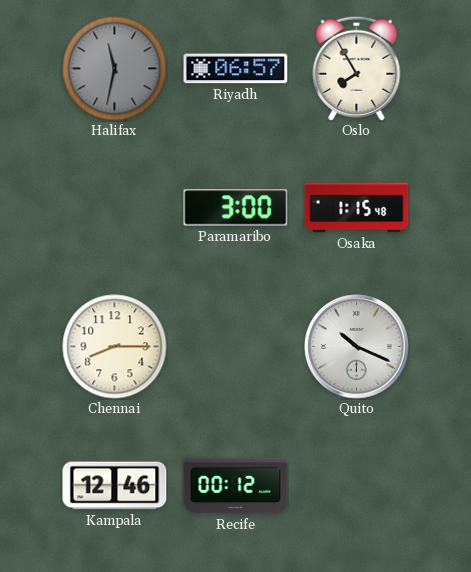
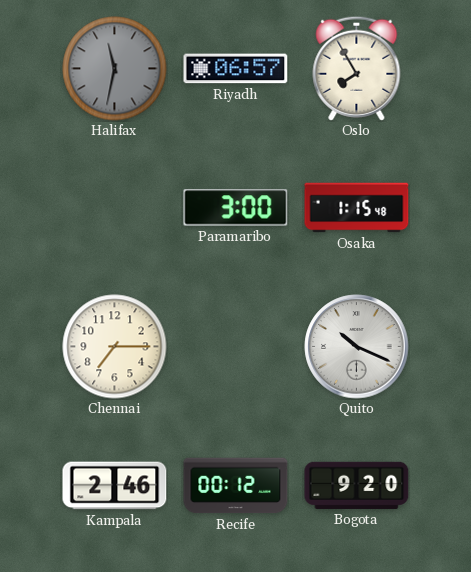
Chennai: 8:15 -> 7:15
Kampala: 12:46 -> 2:46
Bogota: none -> 9:20
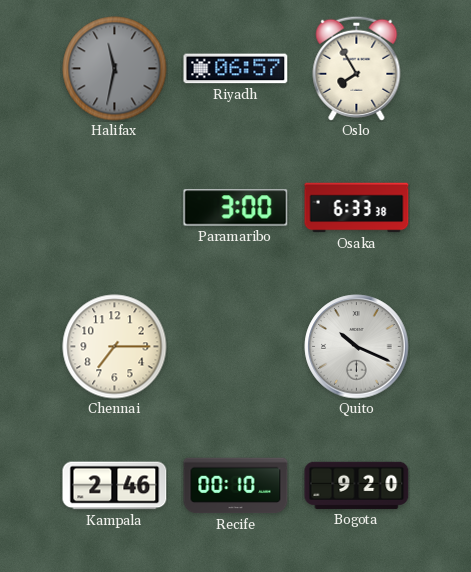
Osaka: 1:15 -> 6:33
Recife: 00:12 -> 00:10
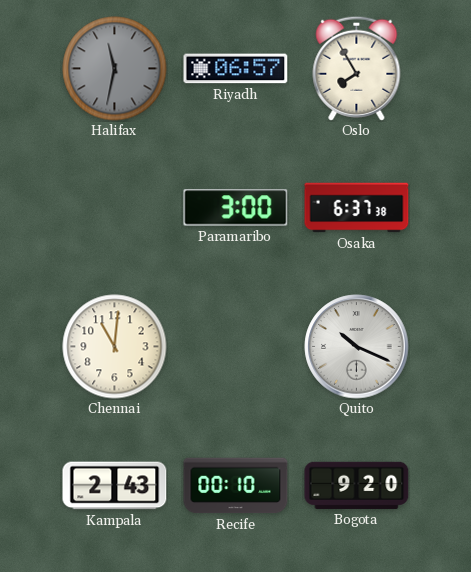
Osaka: 6:33 -> 6:37
Chennai: 7:15 -> 11:01
Kampala: 2:46 -> 2:43
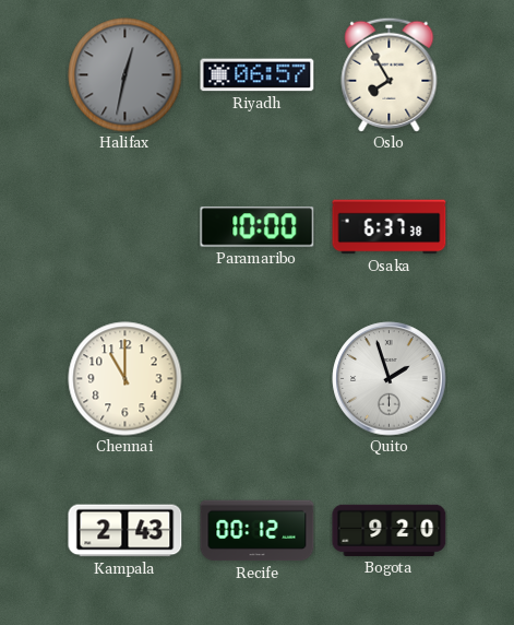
Halifax: 11:32 -> 12:32
Paramaribo: 3:00 -> 10:00
Chennai: 11:01 -> 11:00
Quito: 10:19 -> 1:57
Recife: 00:10 -> 00:12
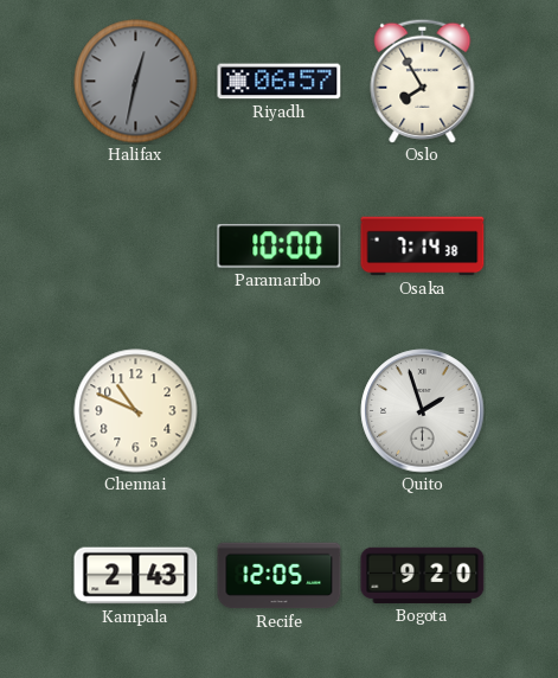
Osaka: 6:37 -> 7:14
Chennai: 11:00 -> 10:49
Recife: 00:12 -> 12:05
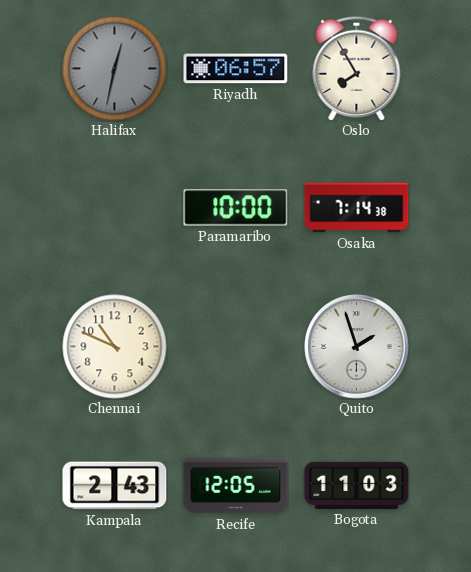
Bogota: 9:20 -> 11:03
